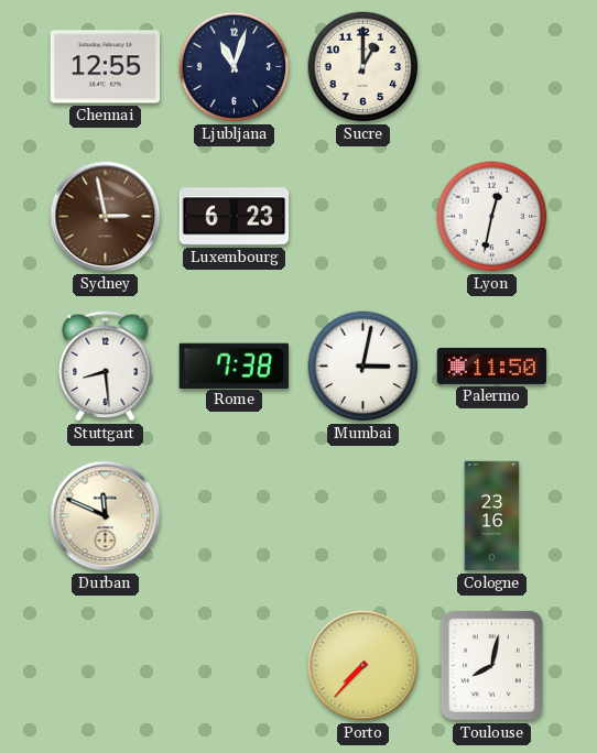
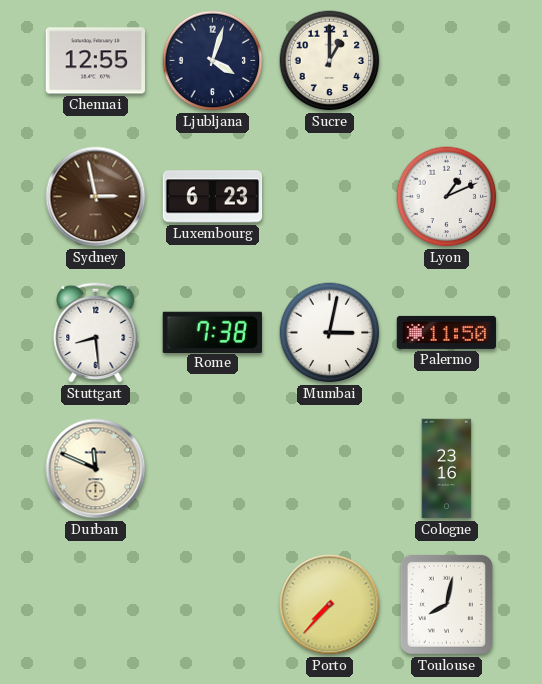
Ljubljana: 11:03 -> 4:03
Lyon: 12:32 -> 1:11
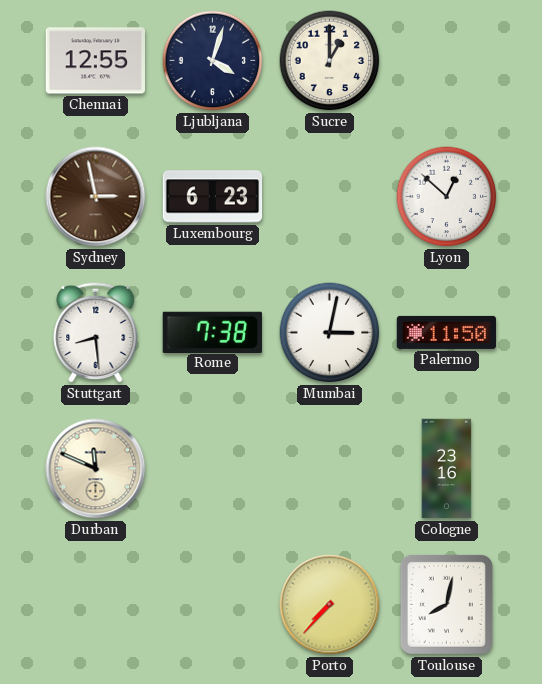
Lyon: 1:11 -> 12:52
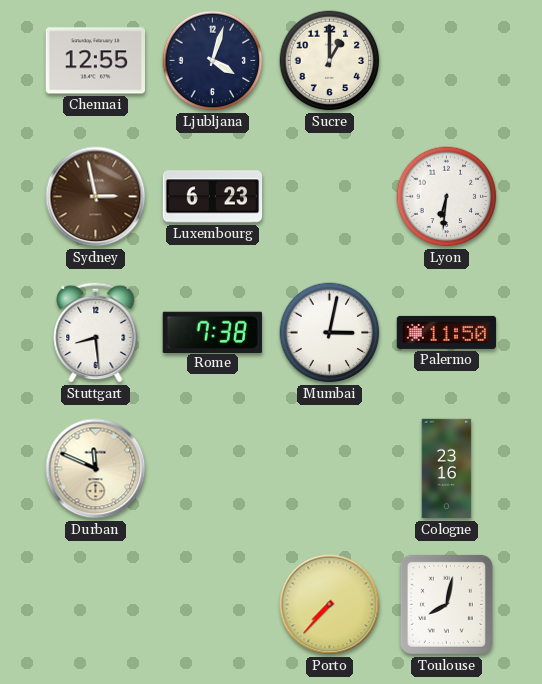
Lyon: 12:52 -> 6:31
